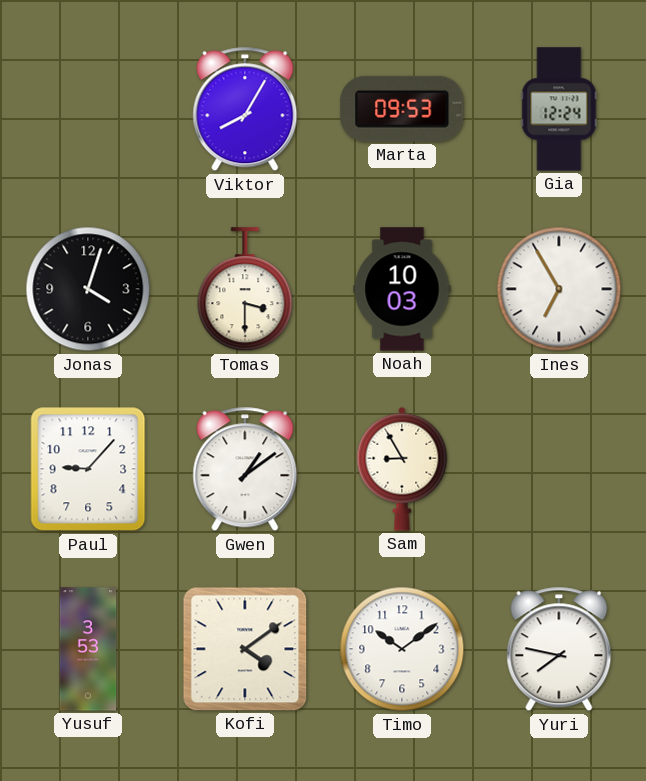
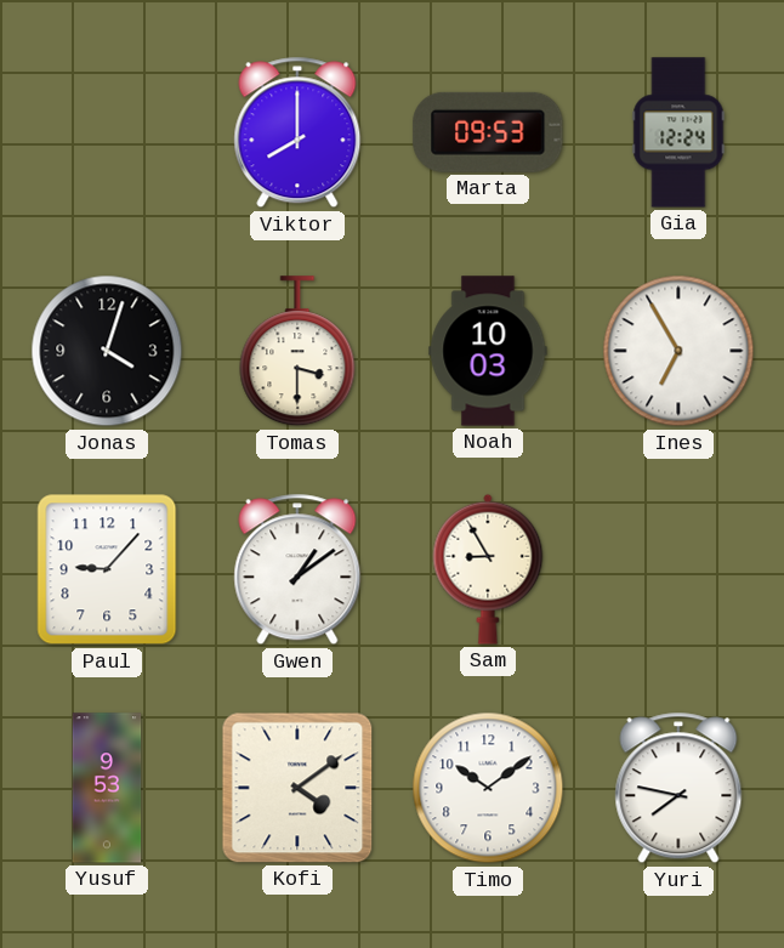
Viktor: 8:05 -> 8:00
Yusuf: 3:53 -> 9:53
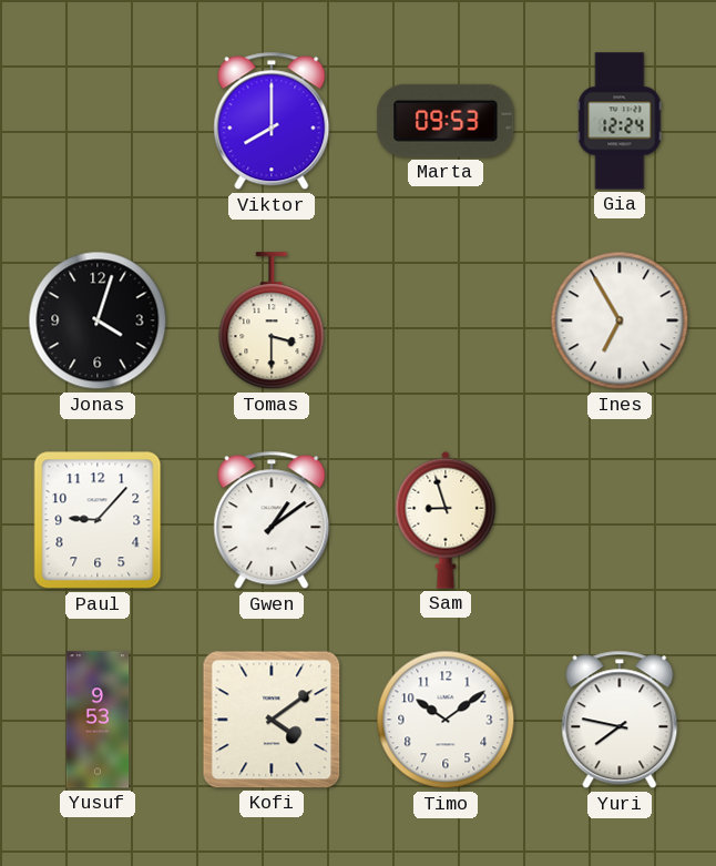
Noah: 10:03 -> none
Sam: 8:55 -> 8:57
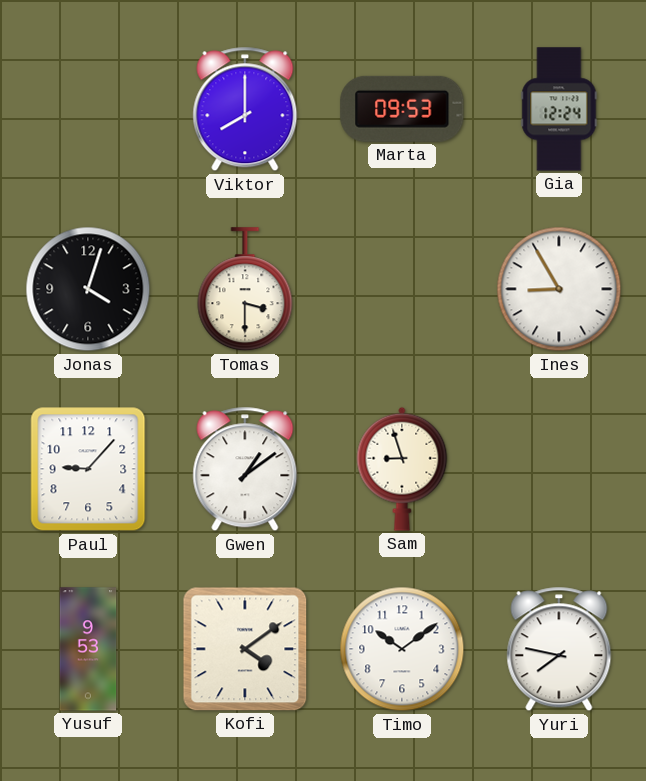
Ines: 6:55 -> 8:55
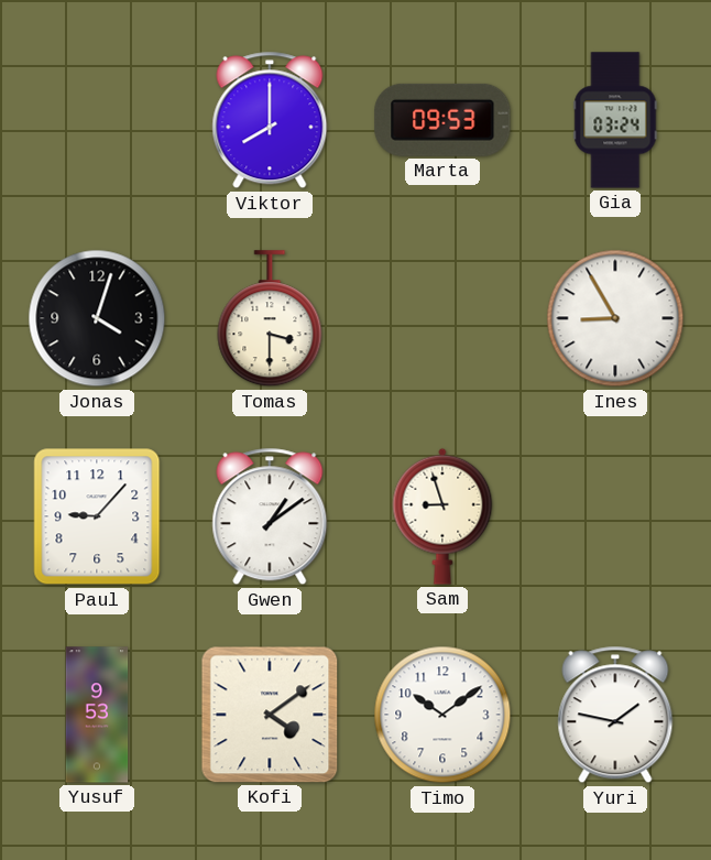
Gia: 12:24 -> 03:24
Yuri: 7:47 -> 1:47
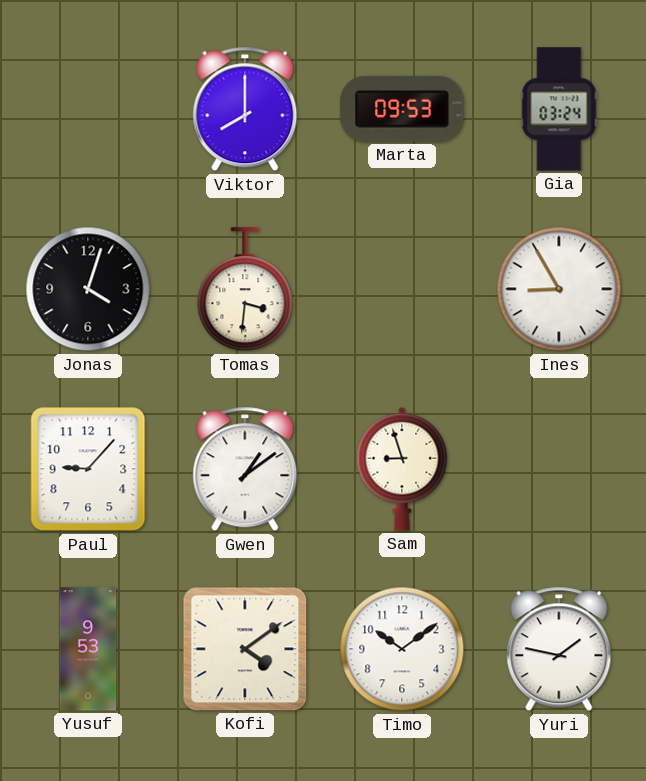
Tomas: 3:30 -> 3:31
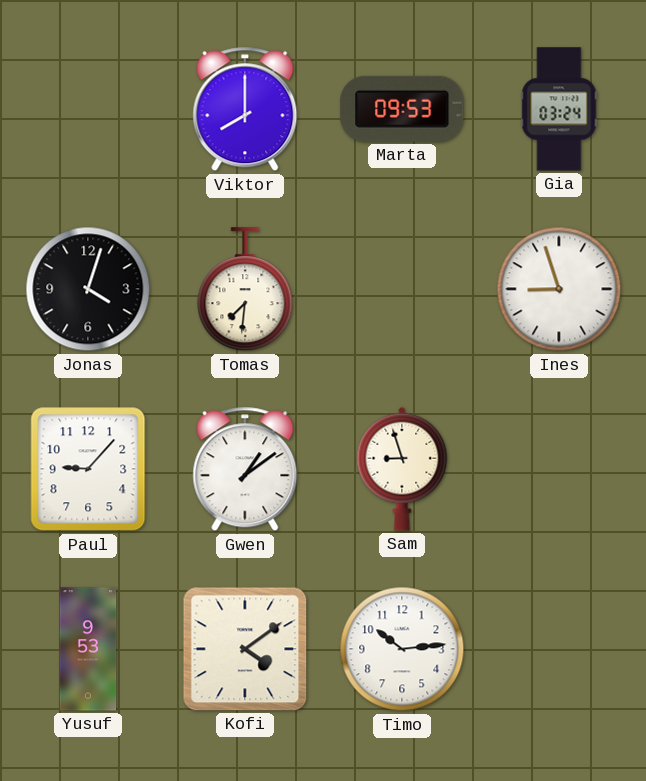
Tomas: 3:31 -> 7:31
Ines: 8:55 -> 8:57
Timo: 10:09 -> 10:14
Yuri: 1:47 -> none
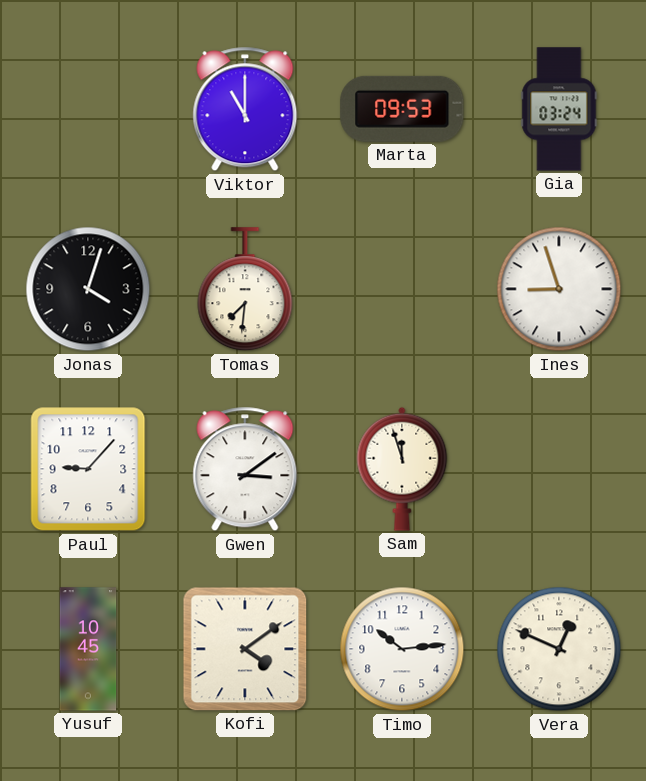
Viktor: 8:00 -> 11:00
Gwen: 1:09 -> 3:09
Sam: 8:57 -> 11:57
Yusuf: 9:53 -> 10:45
Vera: none -> 12:49
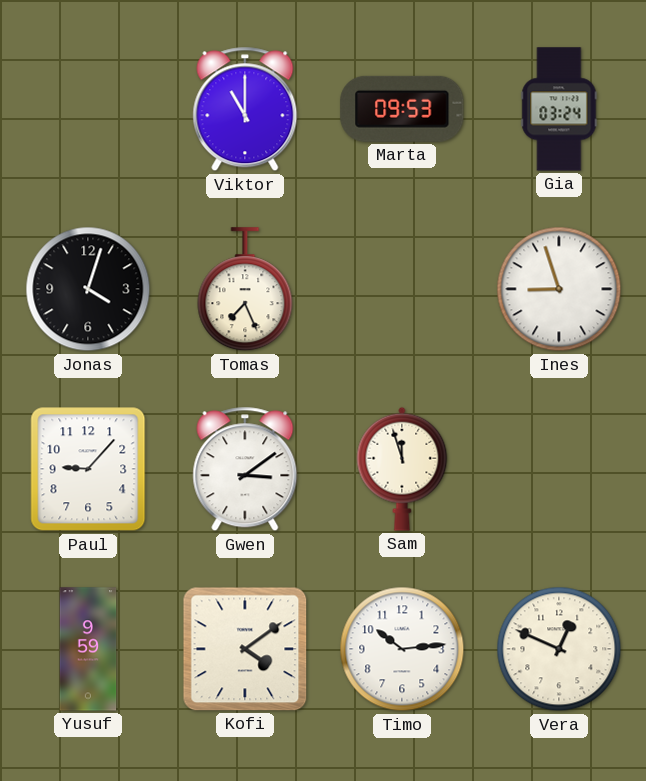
Tomas: 7:31 -> 7:26
Yusuf: 10:45 -> 9:59
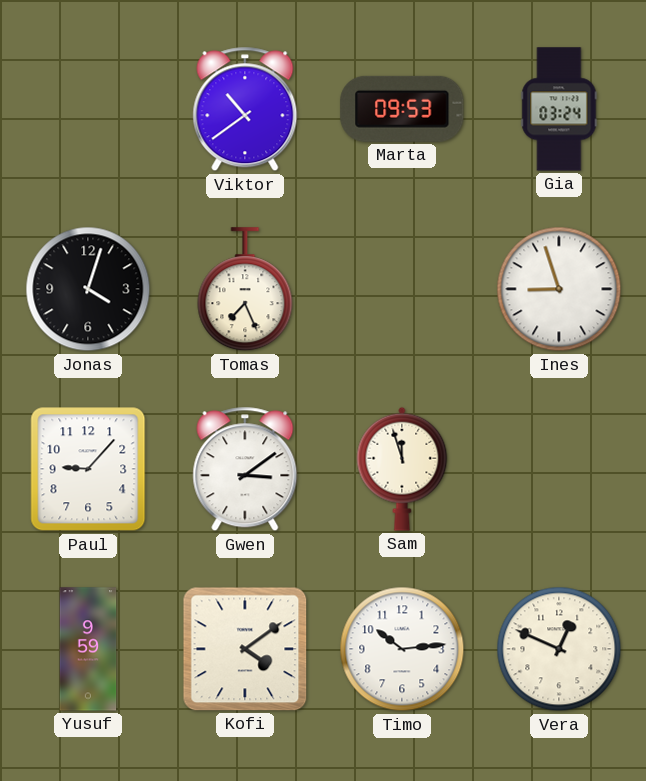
Viktor: 11:00 -> 10:39
